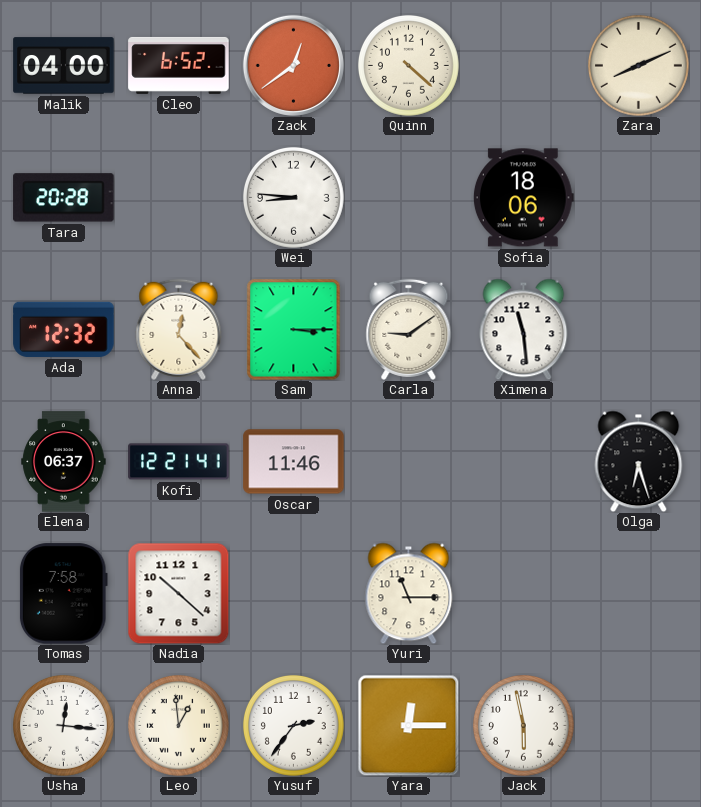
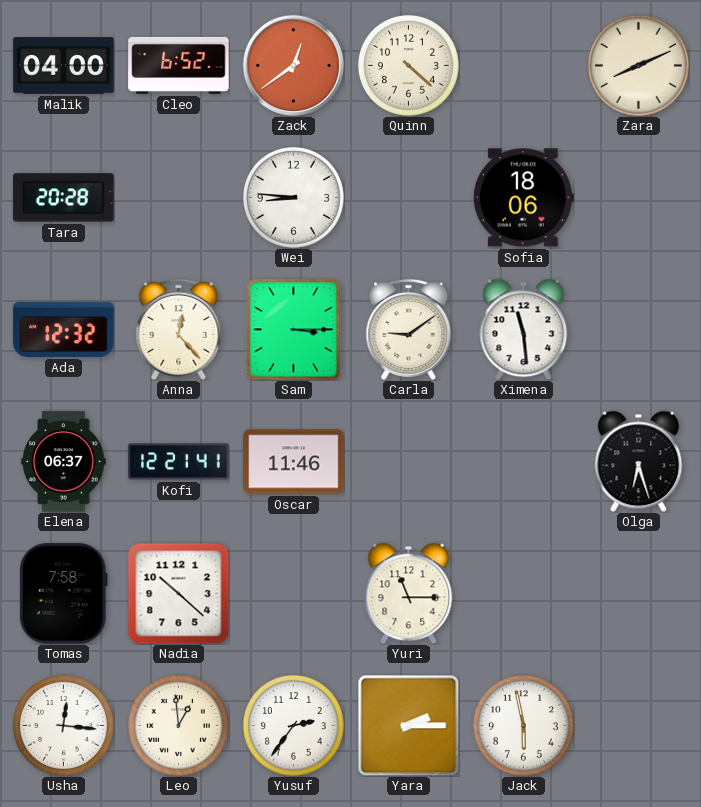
Yara: 12:15 -> 2:15
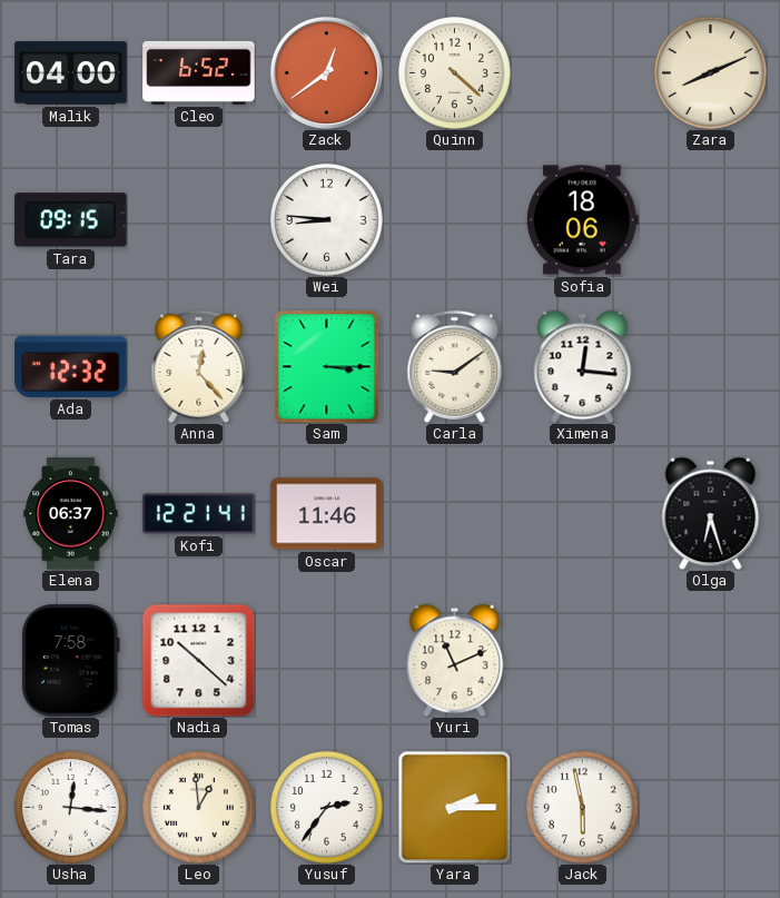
Tara: 20:28 -> 09:15
Ximena: 11:29 -> 12:16
Yuri: 11:15 -> 11:11
